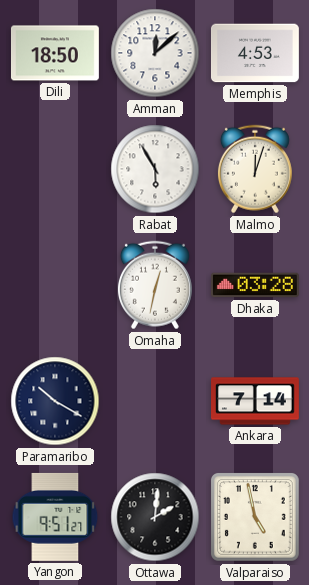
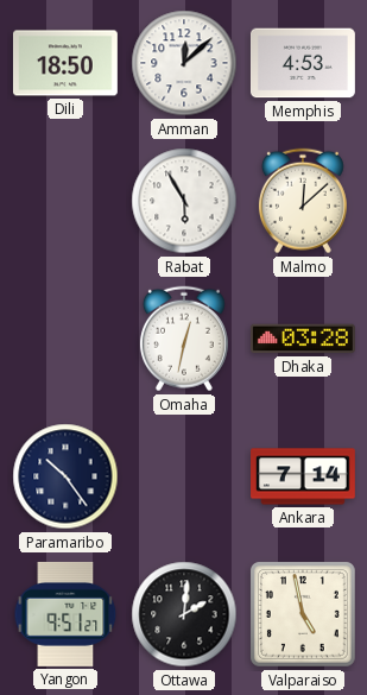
Malmo: 12:03 -> 12:08
Paramaribo: 10:20 -> 10:24
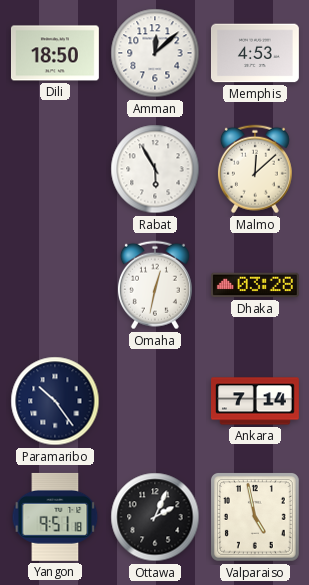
Yangon: 9:51:27 -> 9:51:18
Ottawa: 2:01 -> 2:04
